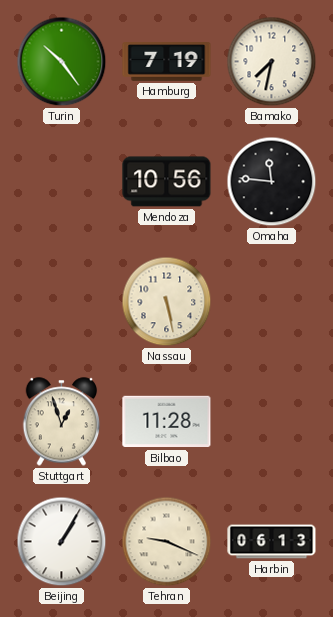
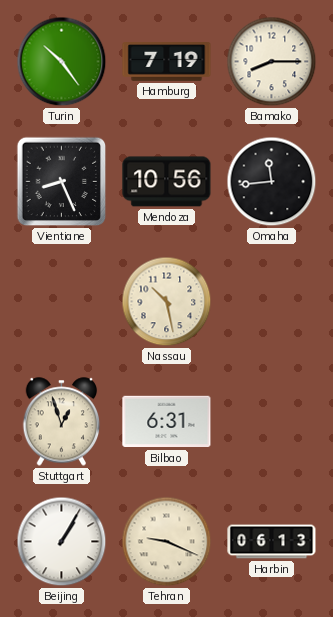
Bamako: 7:32 -> 8:15
Vientiane: none -> 8:26
Omaha: 11:46 -> 11:44
Nassau: 5:28 -> 10:28
Bilbao: 11:28 -> 6:31
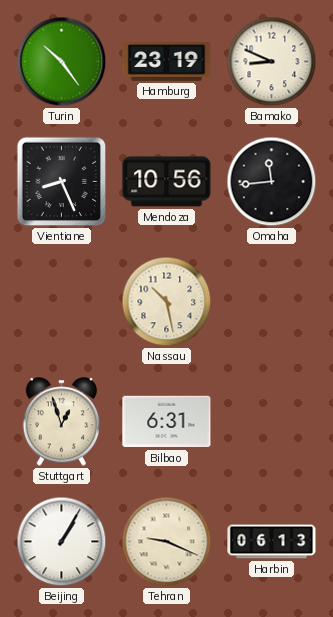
Hamburg: 7:19 -> 23:19
Bamako: 8:15 -> 8:49
